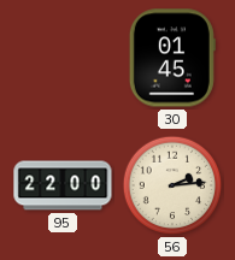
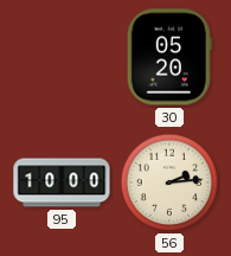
30: 01:45 -> 05:20
95: 22:00 -> 10:00
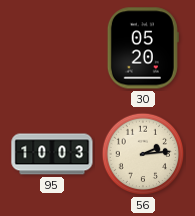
95: 10:00 -> 10:03
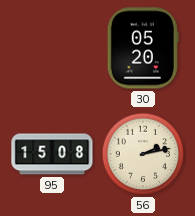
95: 10:03 -> 15:08
56: 2:14 -> 2:13
